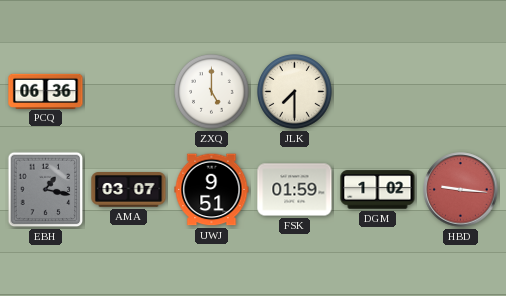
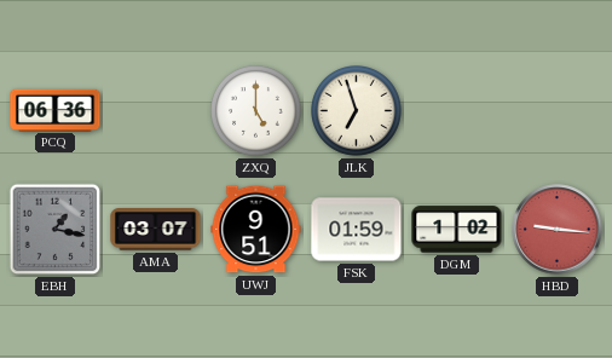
JLK: 7:30 -> 6:57
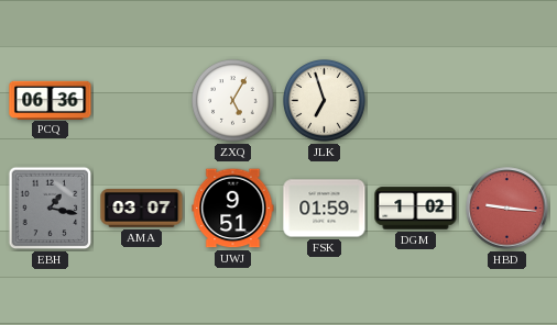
ZXQ: 5:00 -> 5:05
